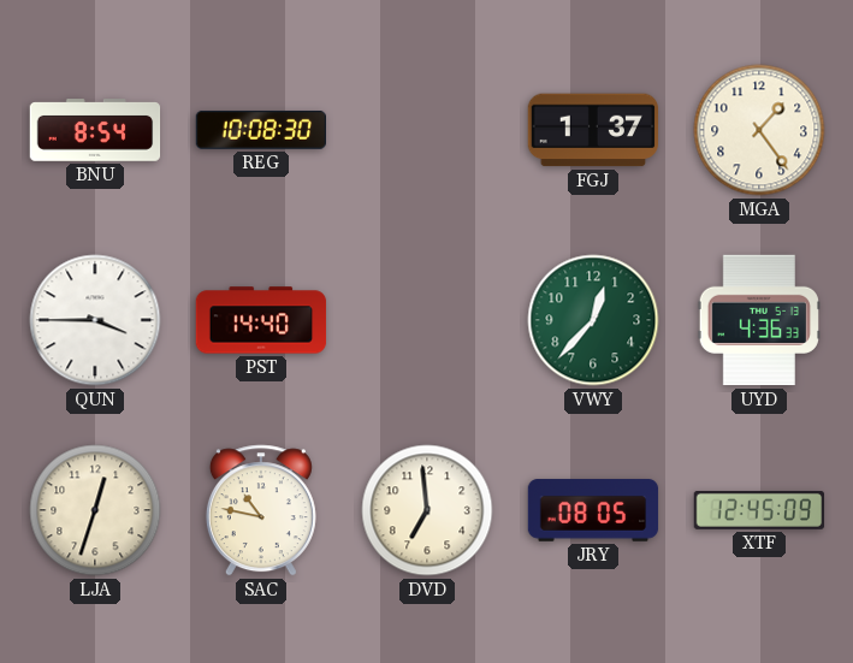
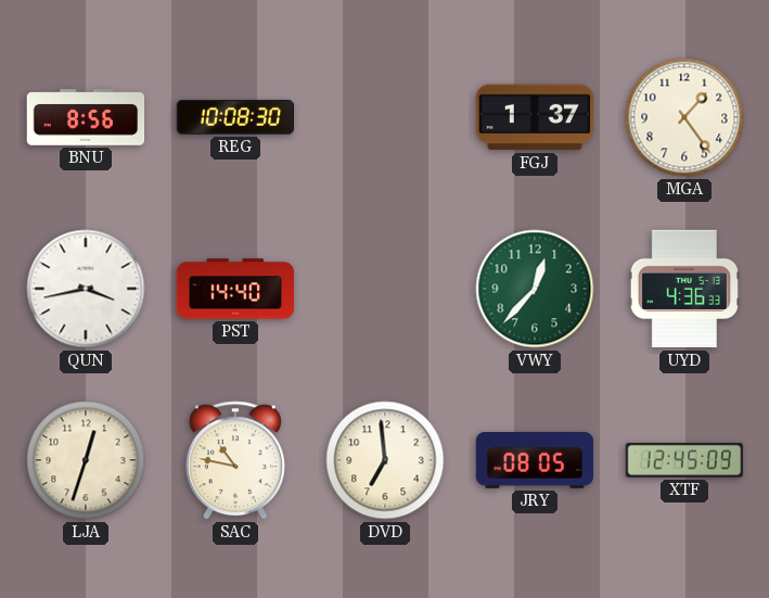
BNU: 8:54 -> 8:56
QUN: 3:45 -> 3:43
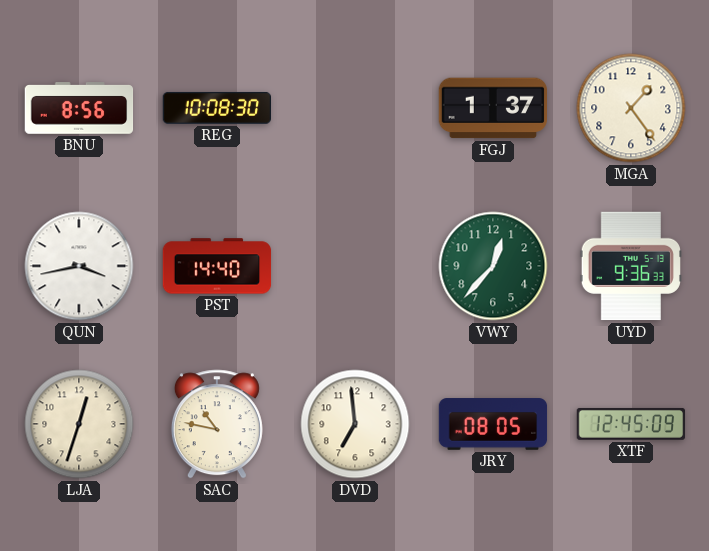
UYD: 4:36 -> 9:36
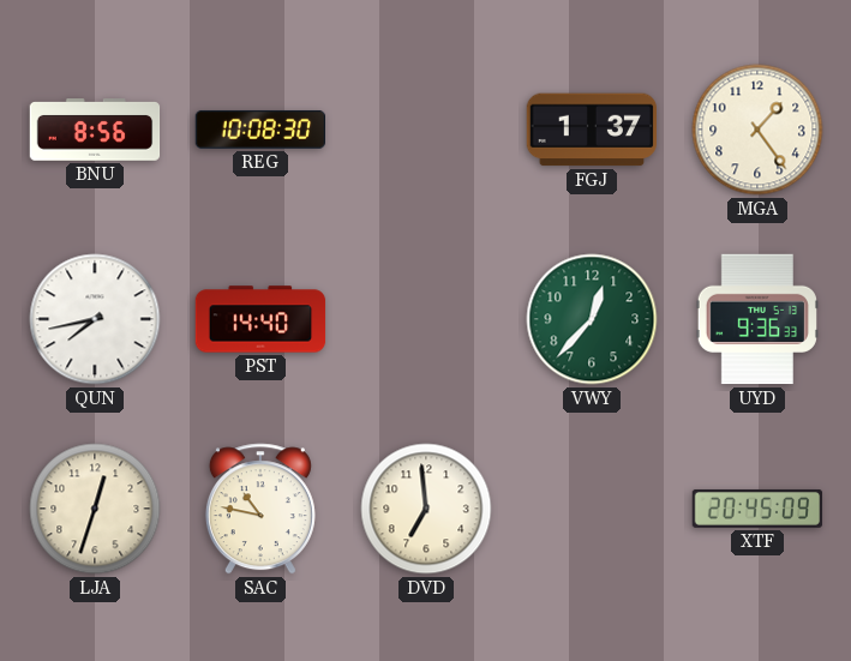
QUN: 3:43 -> 7:43
JRY: 08:05 -> none
XTF: 12:45 -> 20:45
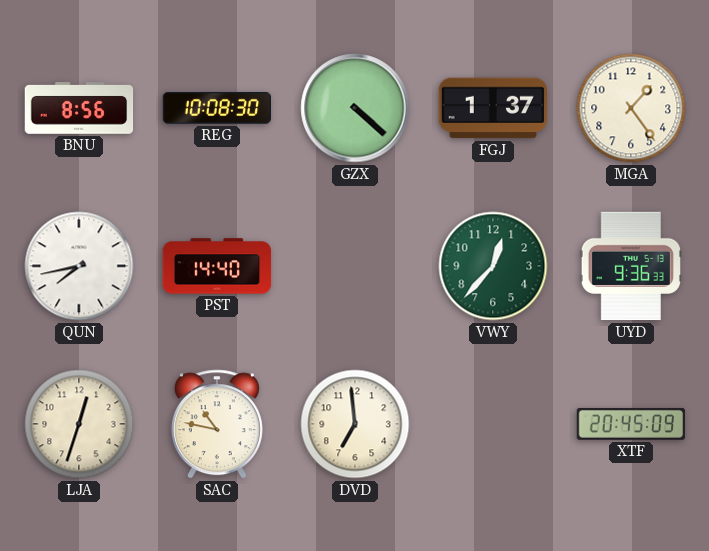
GZX: none -> 4:22
